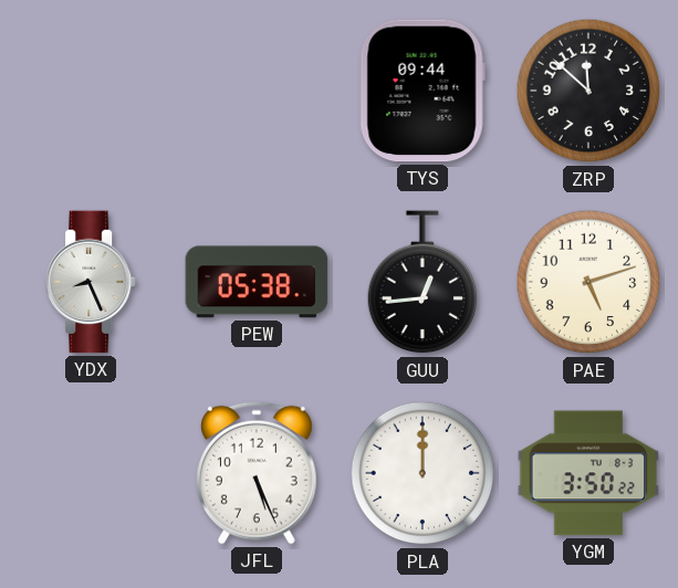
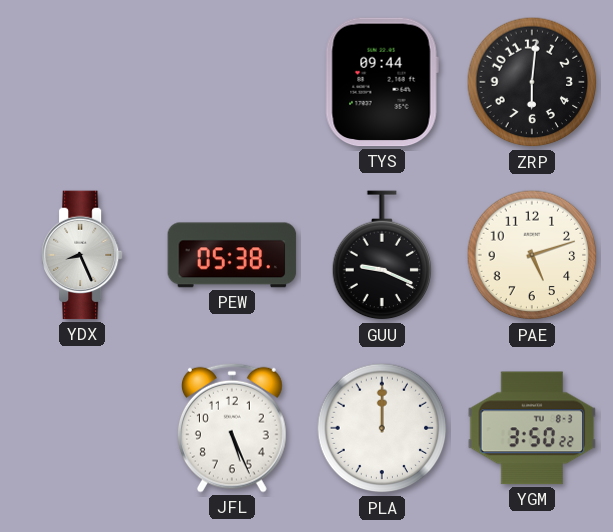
ZRP: 11:52 -> 6:01
GUU: 12:44 -> 9:19
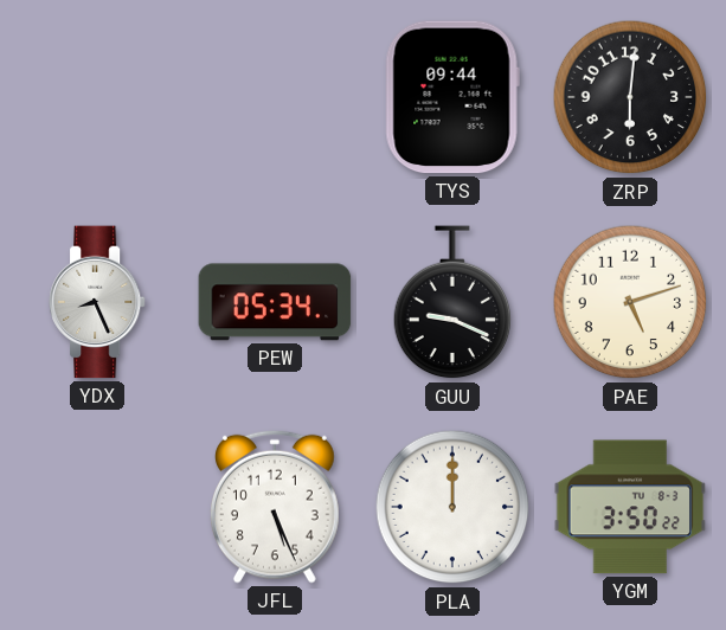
PEW: 05:38 -> 05:34
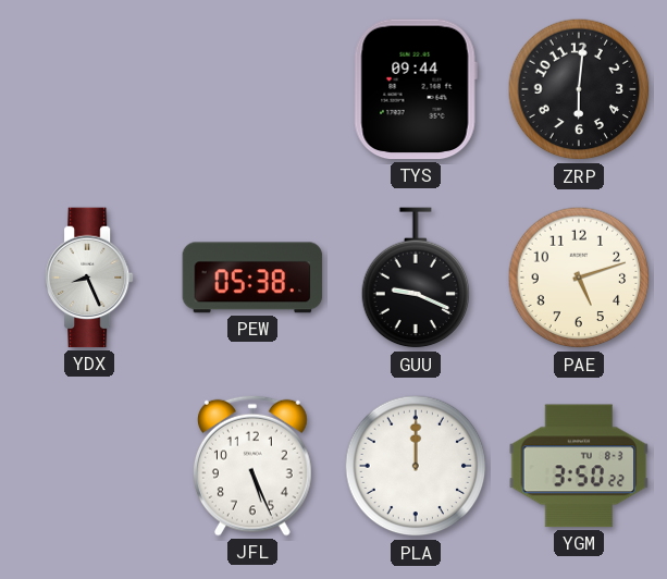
PEW: 05:34 -> 05:38
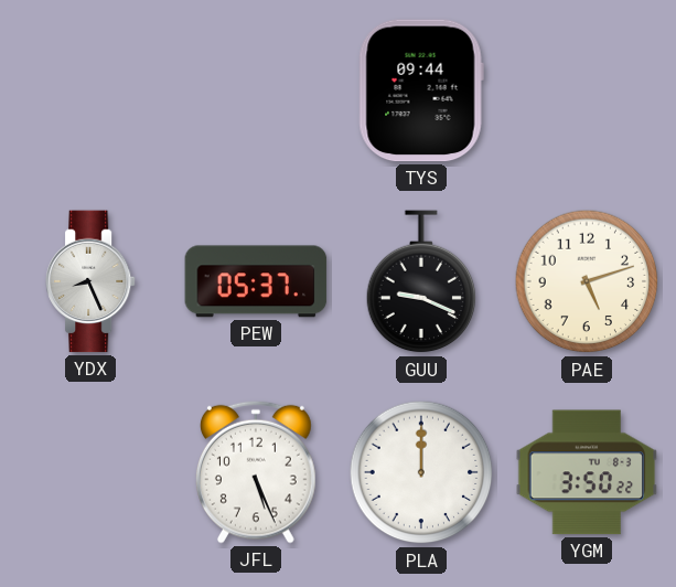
ZRP: 6:01 -> none
PEW: 05:38 -> 05:37
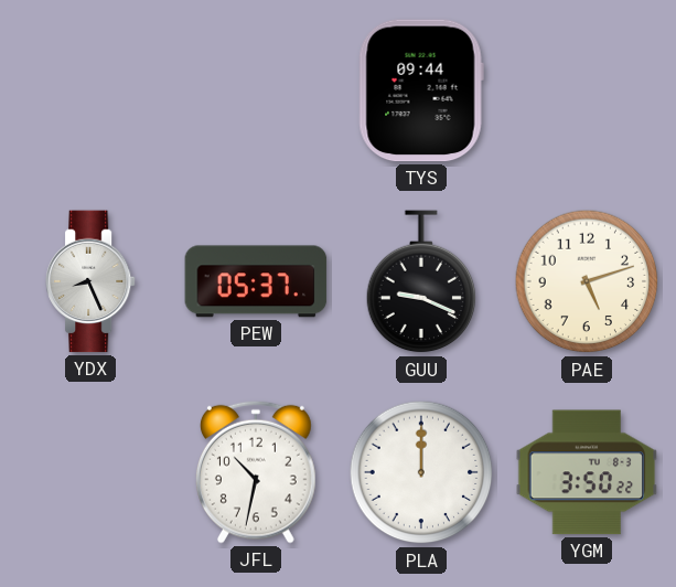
JFL: 5:26 -> 10:32
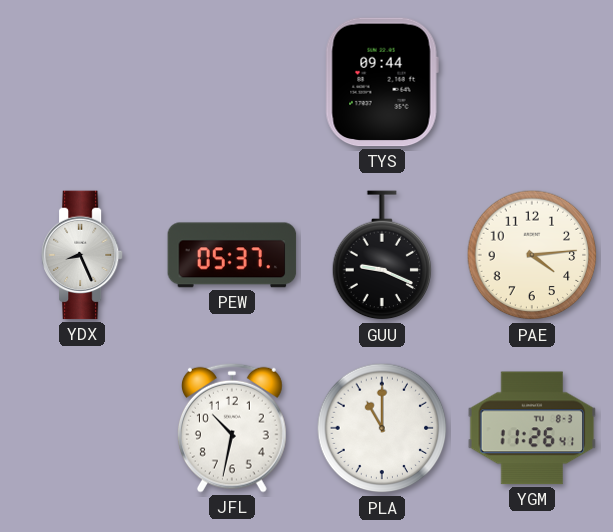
PAE: 5:12 -> 4:14
PLA: 12:00 -> 11:00
YGM: 3:50 -> 11:26
